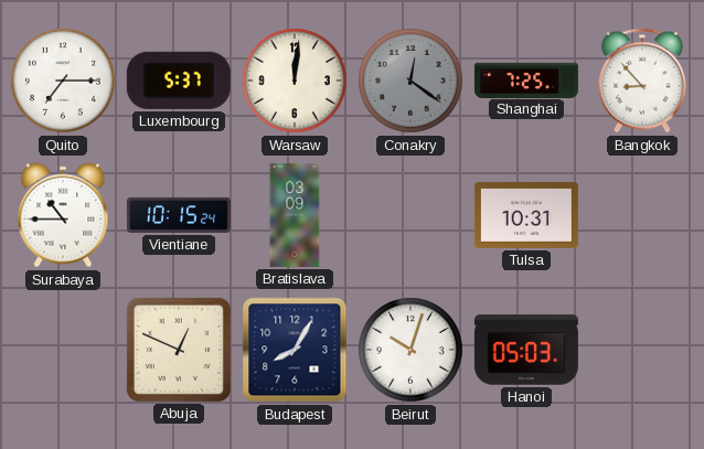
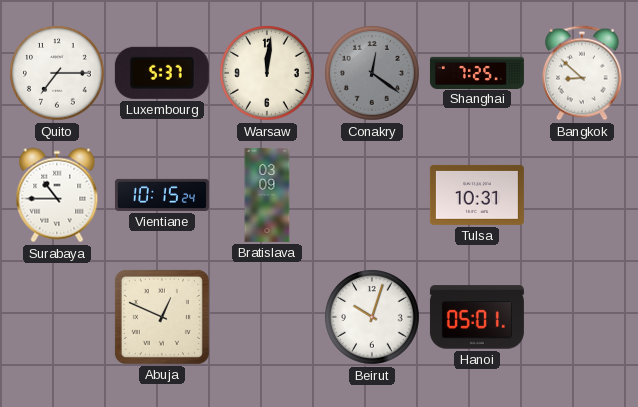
Bangkok: 8:53 -> 8:52
Budapest: 8:05 -> none
Hanoi: 05:03 -> 05:01
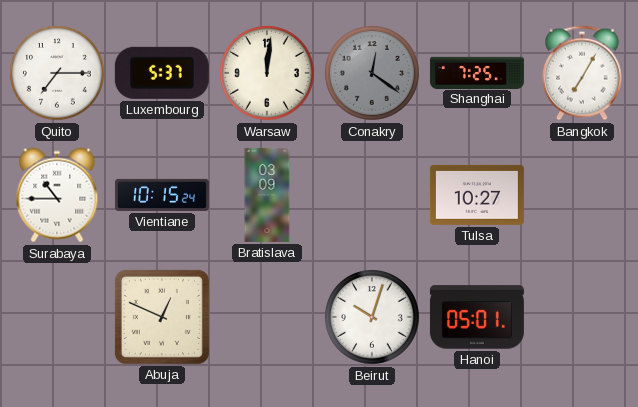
Bangkok: 8:52 -> 7:05
Tulsa: 10:31 -> 10:27
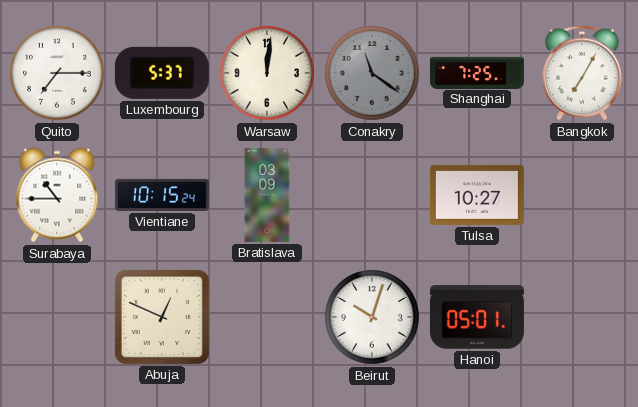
Conakry: 12:21 -> 11:21
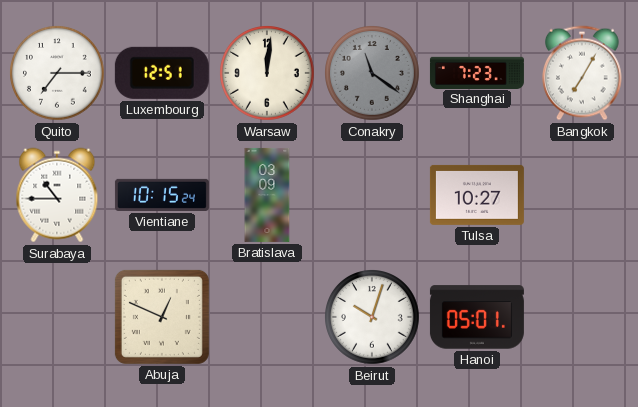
Luxembourg: 5:37 -> 12:51
Shanghai: 7:25 -> 7:23
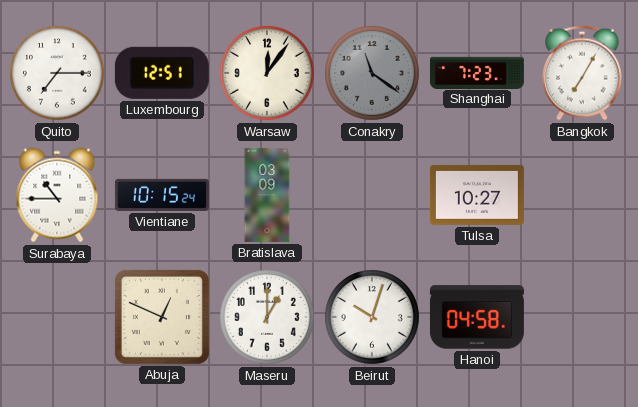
Warsaw: 12:01 -> 12:06
Maseru: none -> 1:00
Hanoi: 05:01 -> 04:58
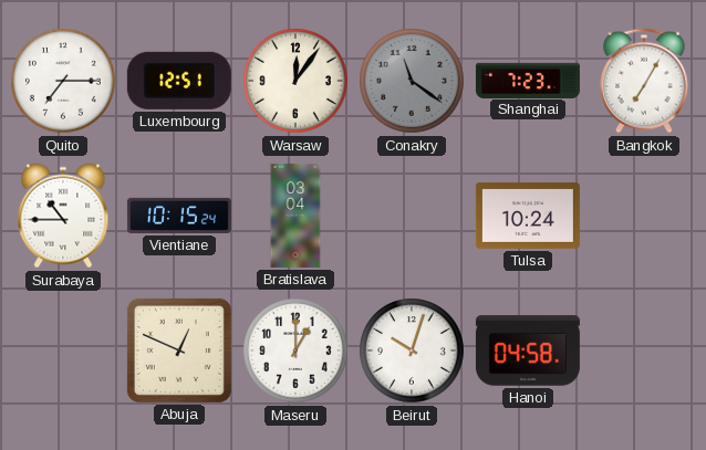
Bratislava: 03:09 -> 03:04
Tulsa: 10:27 -> 10:24
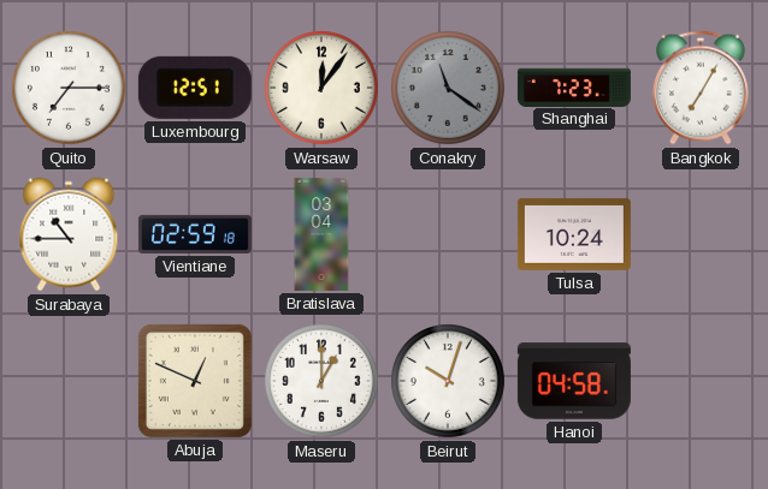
Vientiane: 10:15 -> 02:59
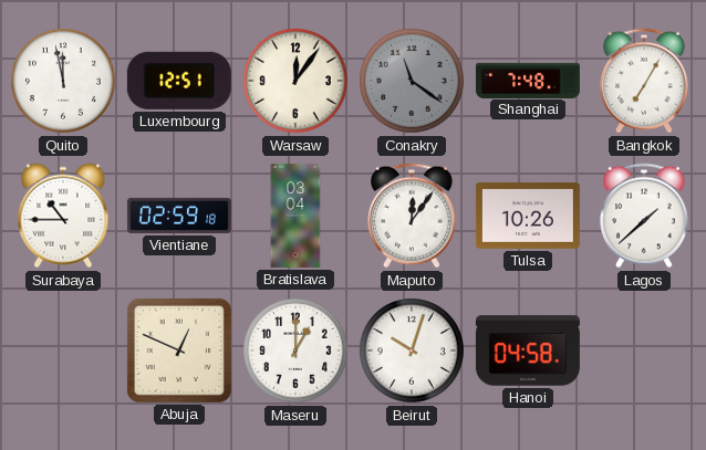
Quito: 7:15 -> 11:58
Shanghai: 7:23 -> 7:48
Maputo: none -> 12:06
Tulsa: 10:24 -> 10:26
Lagos: none -> 1:38
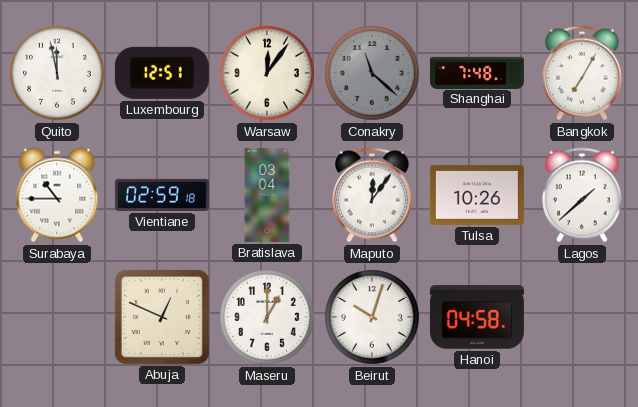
Conakry: 11:21 -> 11:22
